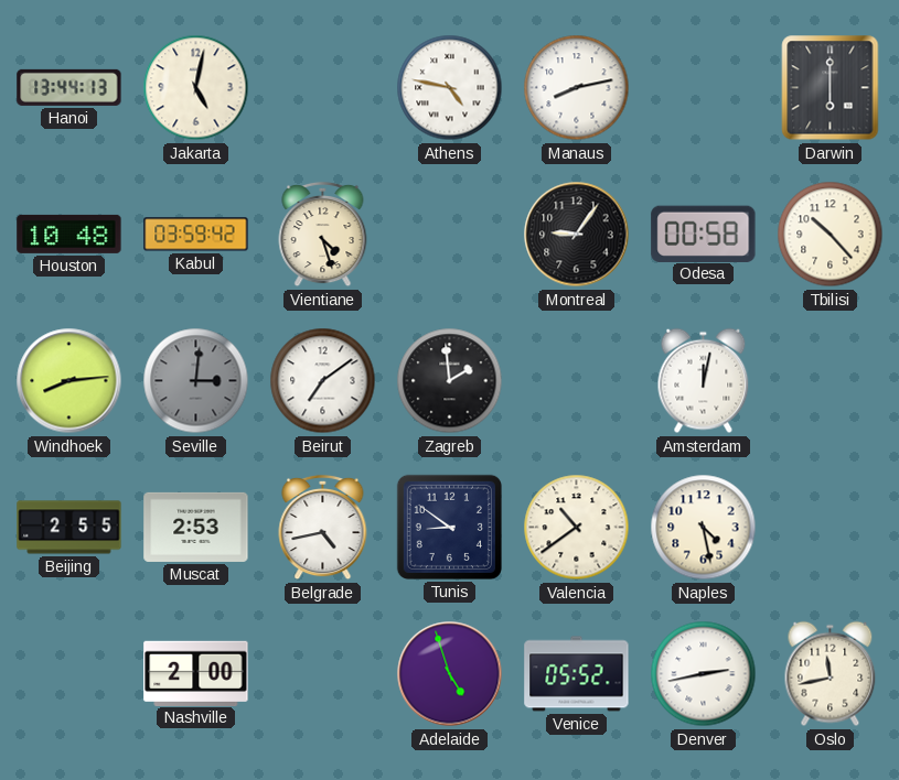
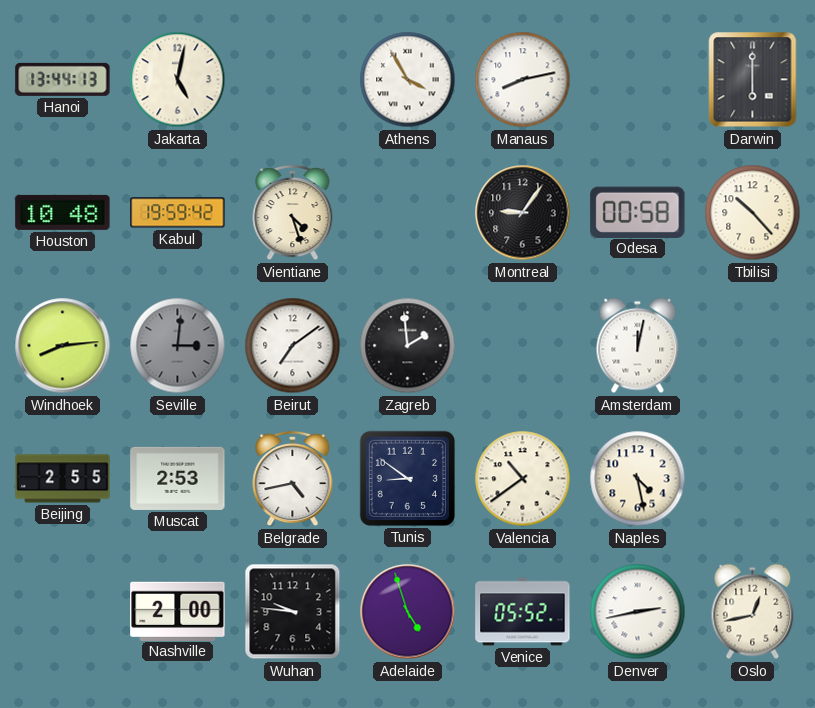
Athens: 4:47 -> 3:55
Kabul: 03:59 -> 19:59
Wuhan: none -> 9:46
Oslo: 11:43 -> 12:43
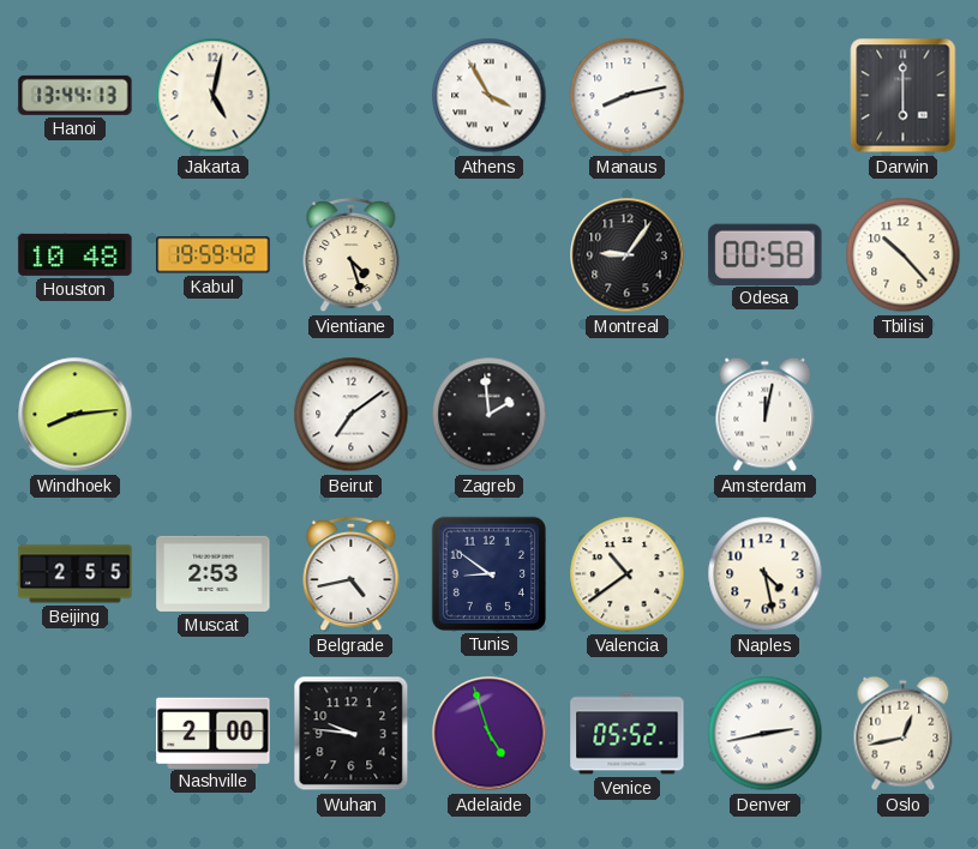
Seville: 3:01 -> none
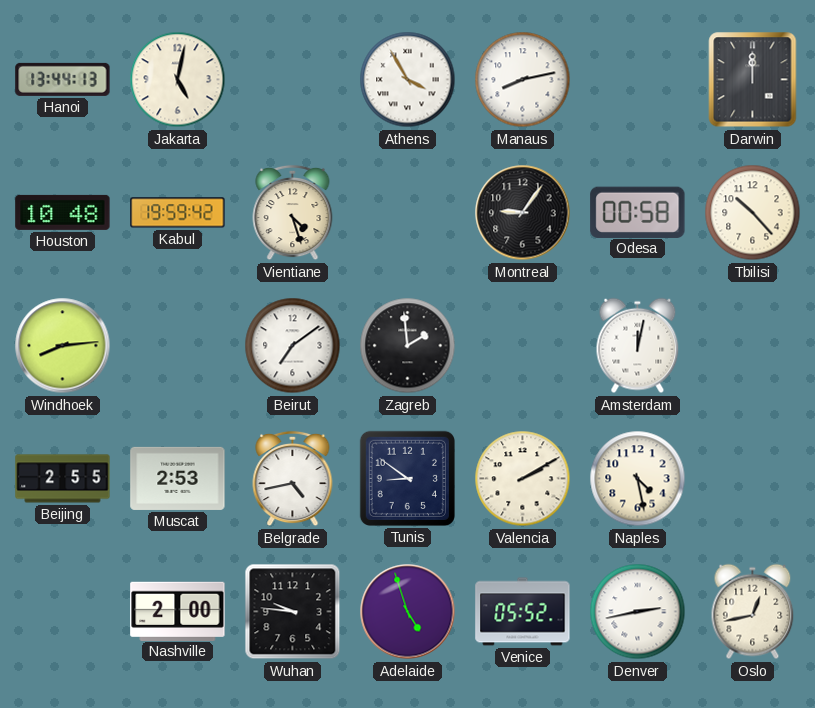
Darwin: 6:00 -> 12:00
Valencia: 10:39 -> 2:10
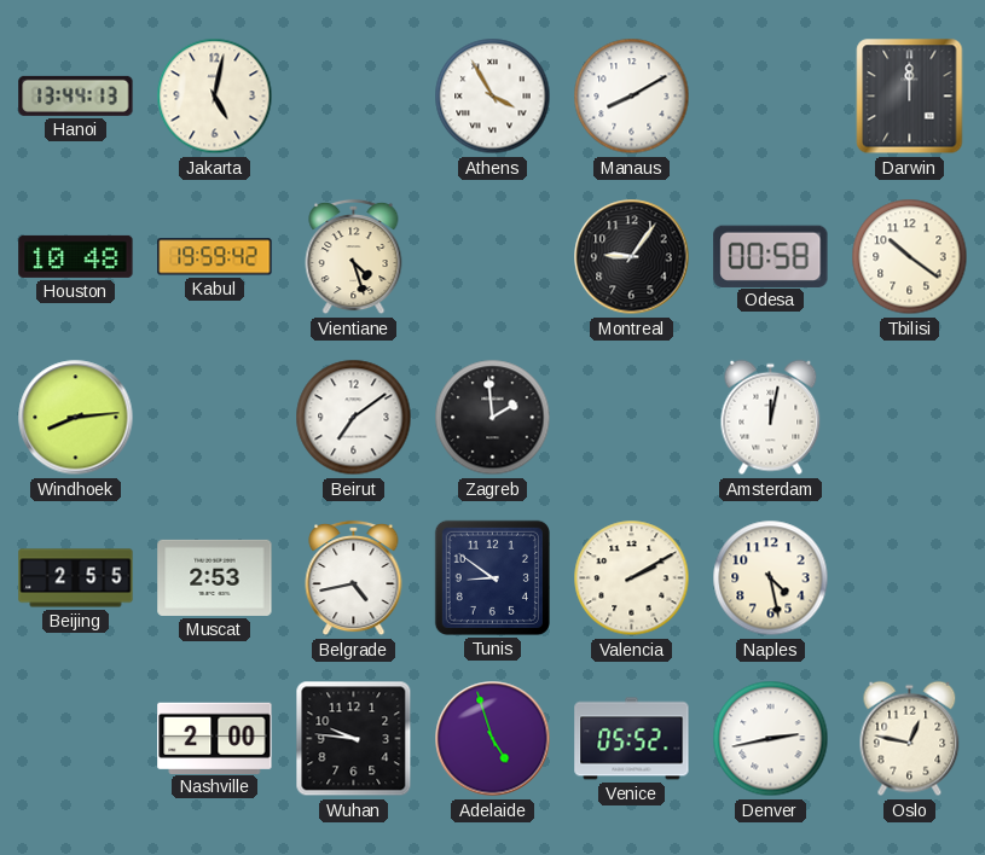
Manaus: 8:13 -> 8:10
Tbilisi: 10:23 -> 10:21
Oslo: 12:43 -> 12:47
